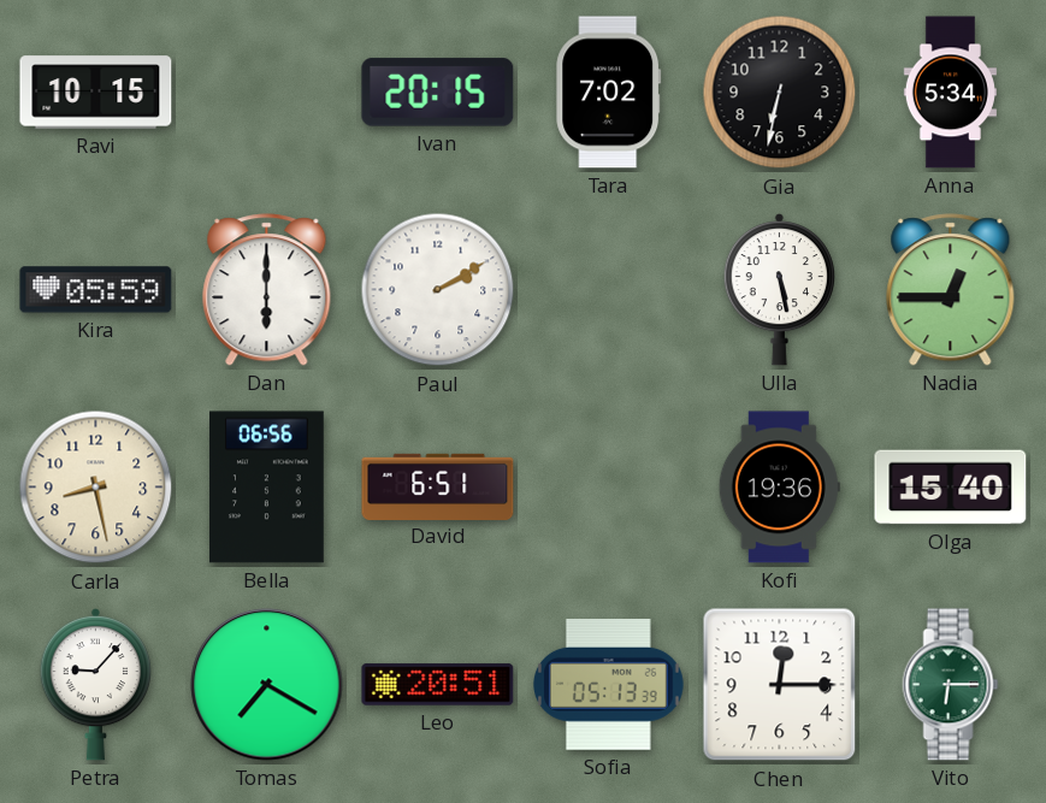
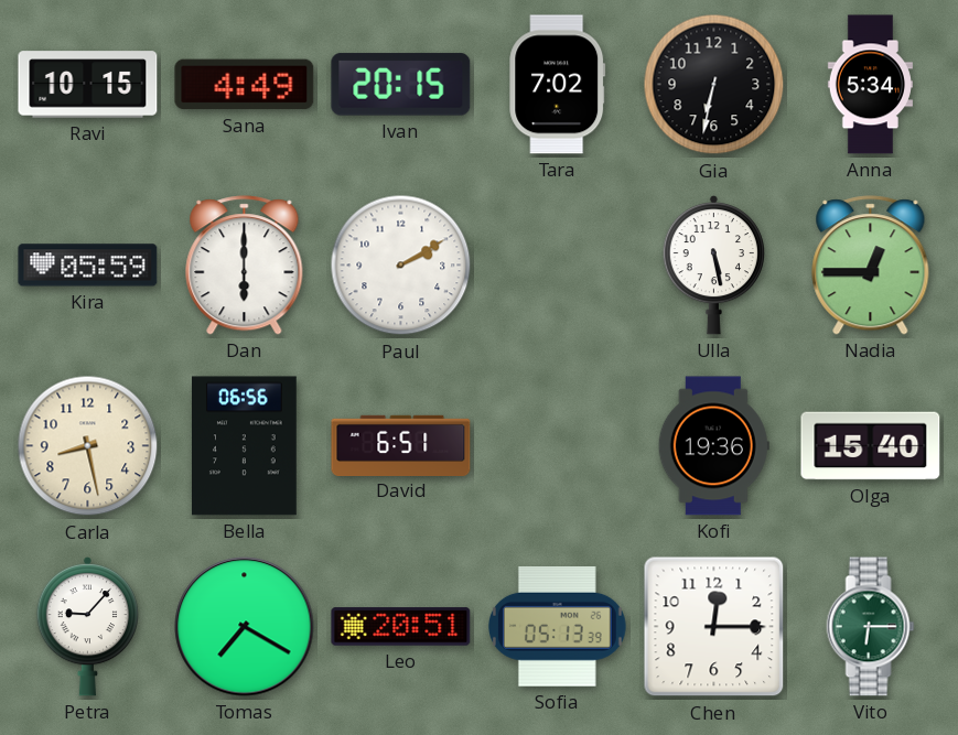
Sana: none -> 4:49
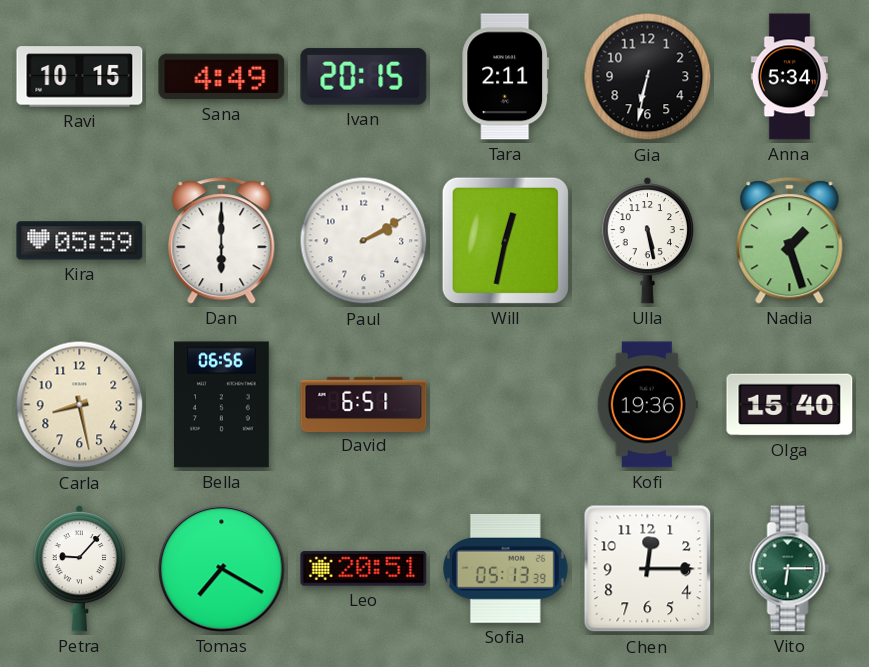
Tara: 7:02 -> 2:11
Will: none -> 12:32
Nadia: 12:45 -> 1:27
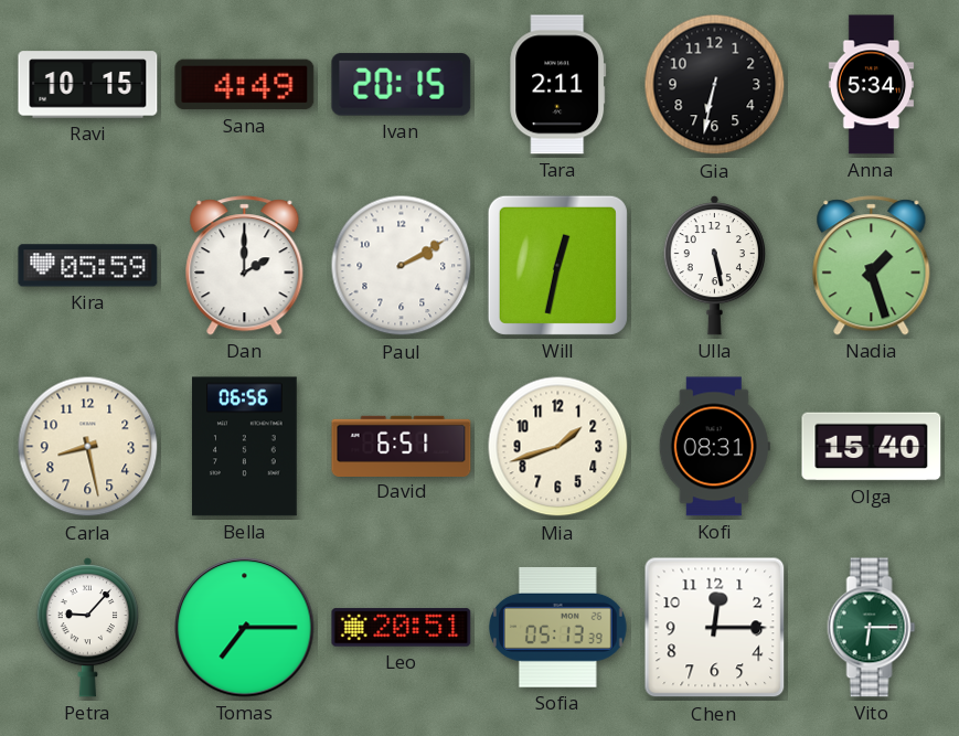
Dan: 6:00 -> 2:00
Mia: none -> 1:42
Kofi: 19:36 -> 08:31
Tomas: 7:20 -> 7:15
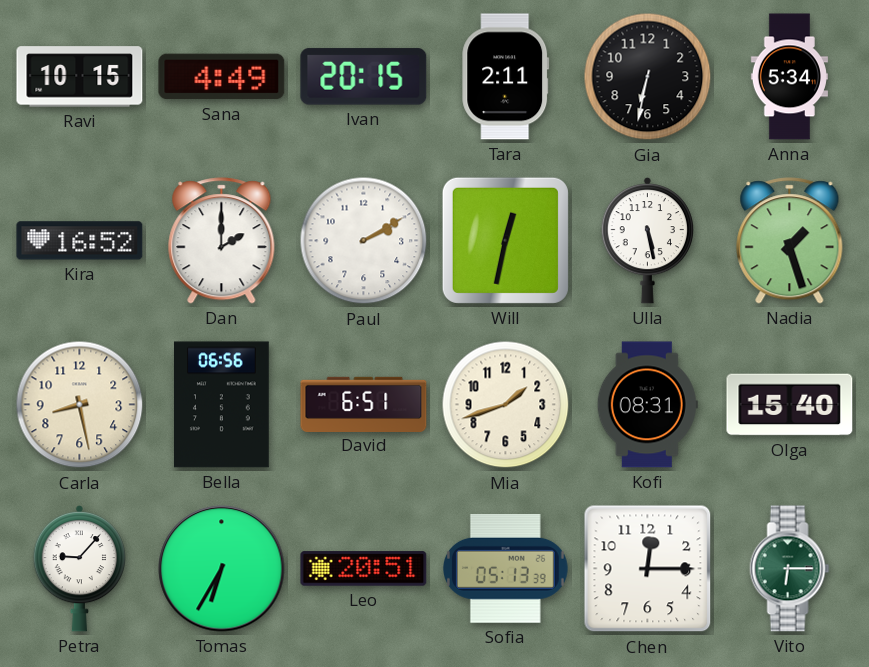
Kira: 05:59 -> 16:52
Tomas: 7:15 -> 6:35
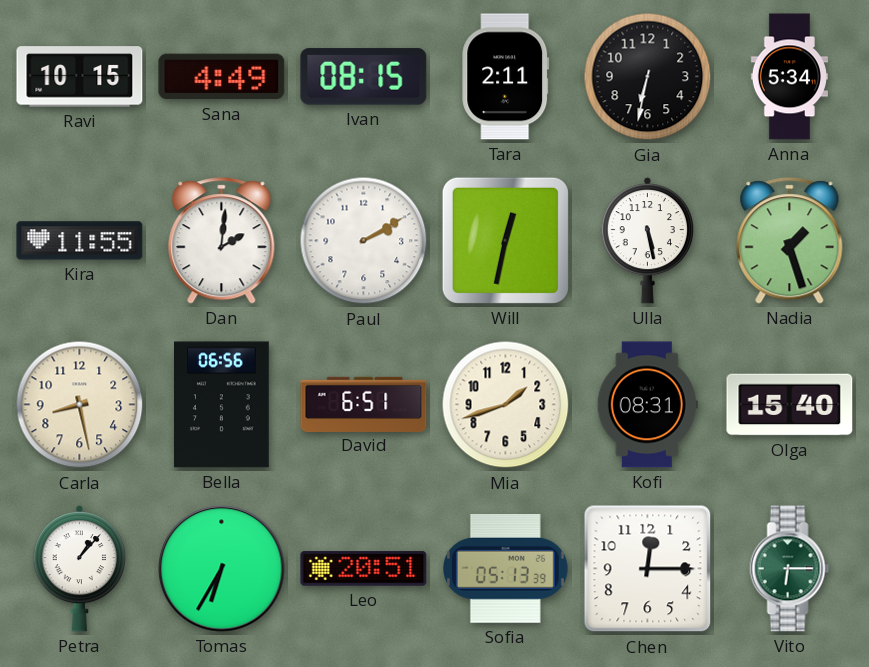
Ivan: 20:15 -> 08:15
Kira: 16:52 -> 11:55
Dan: 2:00 -> 2:01
Petra: 9:07 -> 1:07
